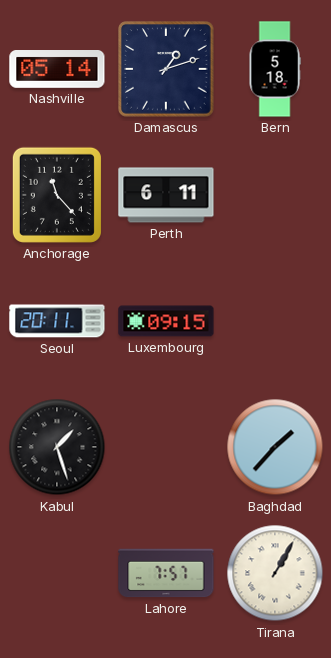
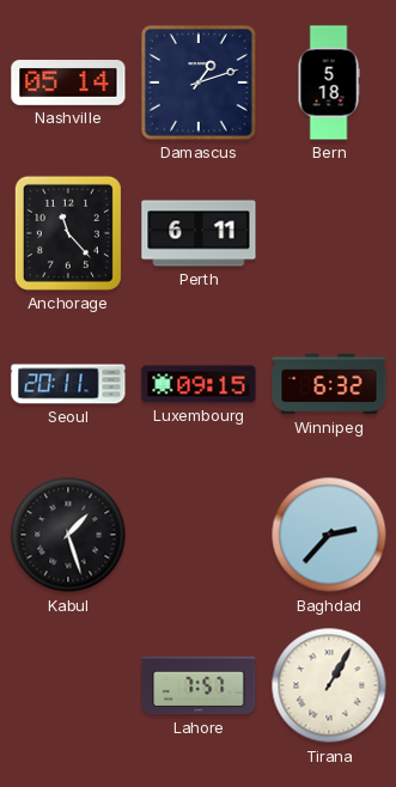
Winnipeg: none -> 6:32
Baghdad: 1:37 -> 2:37
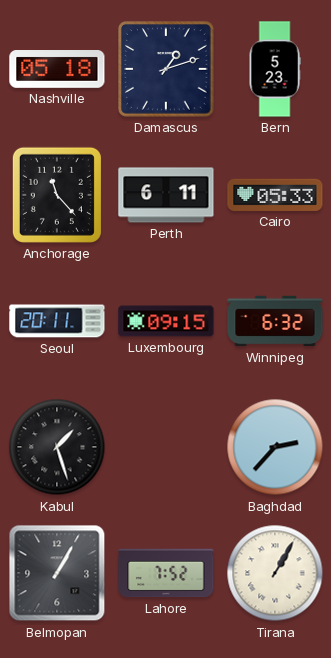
Nashville: 05:14 -> 05:18
Bern: 5:18 -> 5:23
Cairo: none -> 05:33
Belmopan: none -> 1:05
Lahore: 7:57 -> 7:52
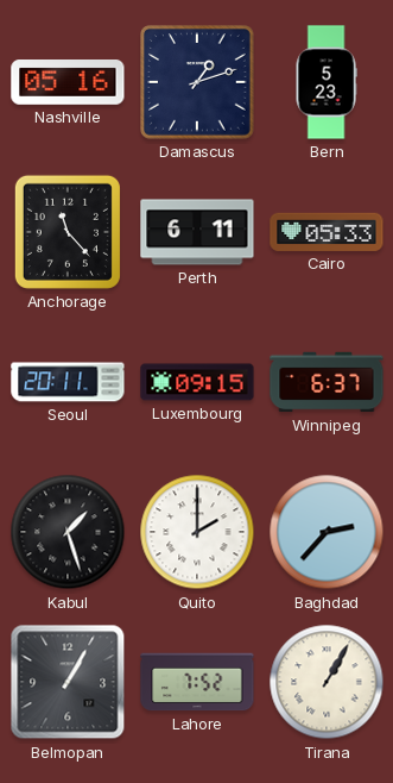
Nashville: 05:18 -> 05:16
Winnipeg: 6:32 -> 6:37
Quito: none -> 2:00
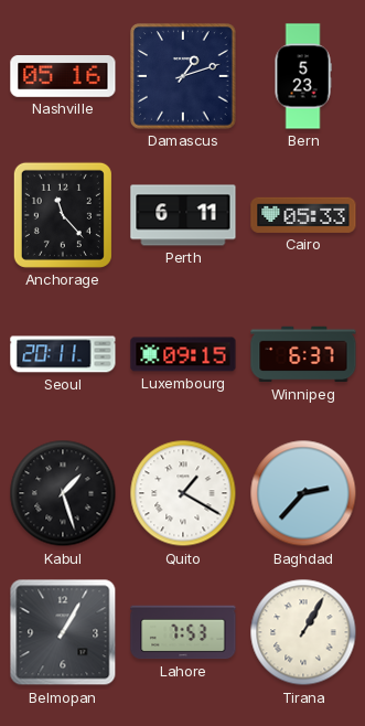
Quito: 2:00 -> 1:20
Lahore: 7:52 -> 7:53
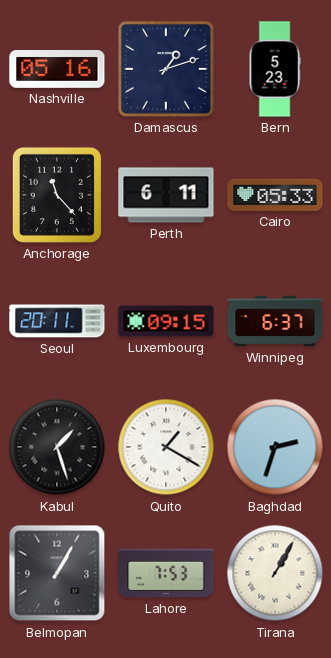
Baghdad: 2:37 -> 2:33
